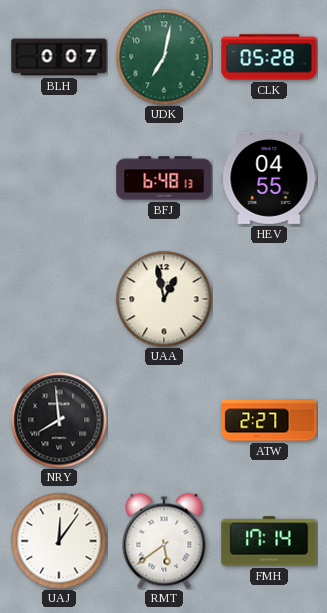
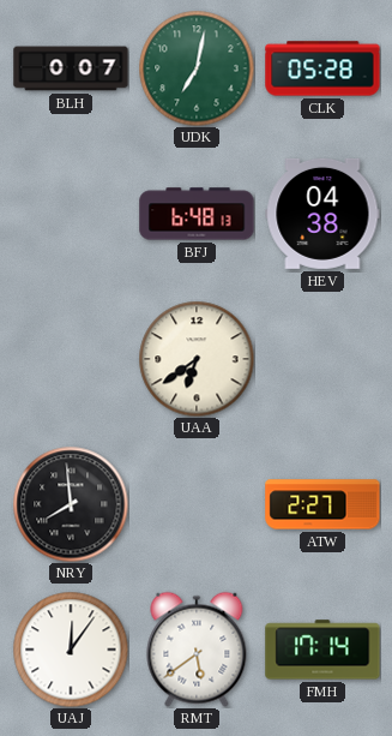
HEV: 04:55 -> 04:38
UAA: 12:58 -> 6:39
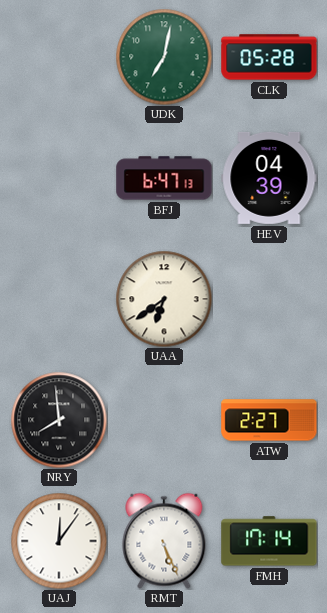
BLH: 0:07 -> none
BFJ: 6:48 -> 6:47
HEV: 04:38 -> 04:39
RMT: 5:39 -> 5:26
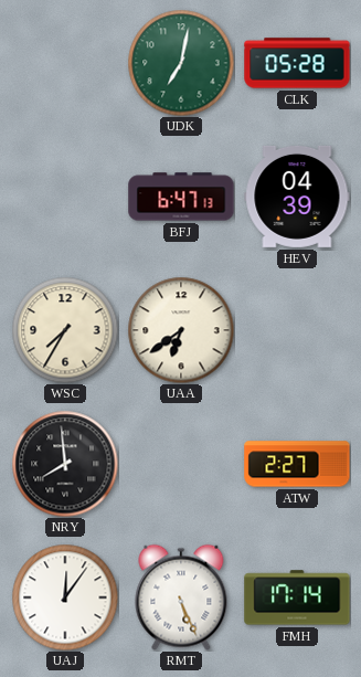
WSC: none -> 7:35
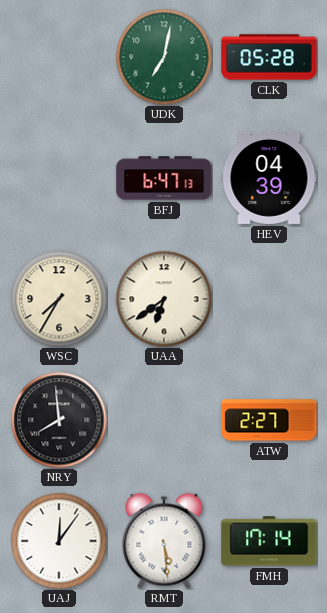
RMT: 5:26 -> 5:29
